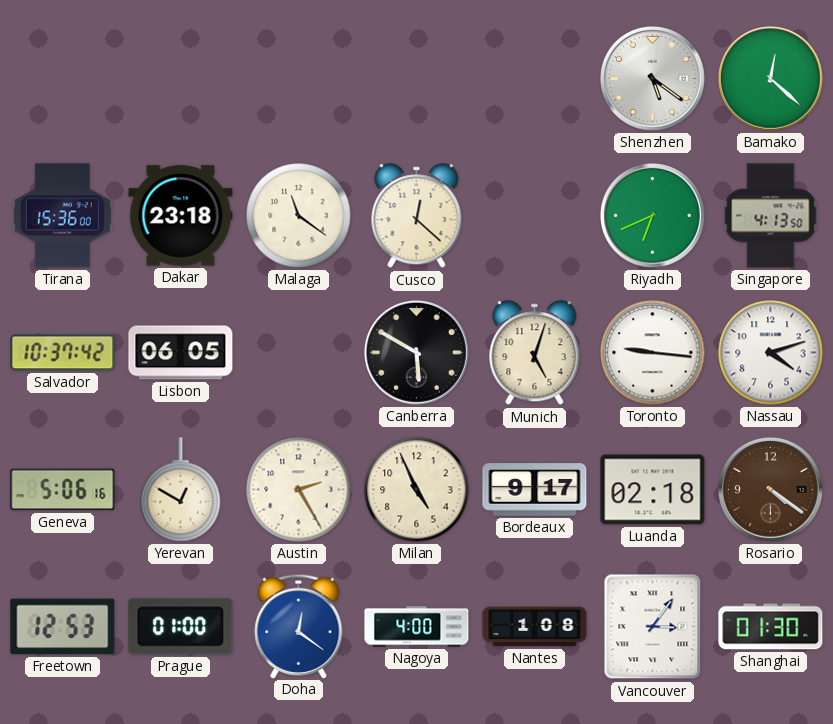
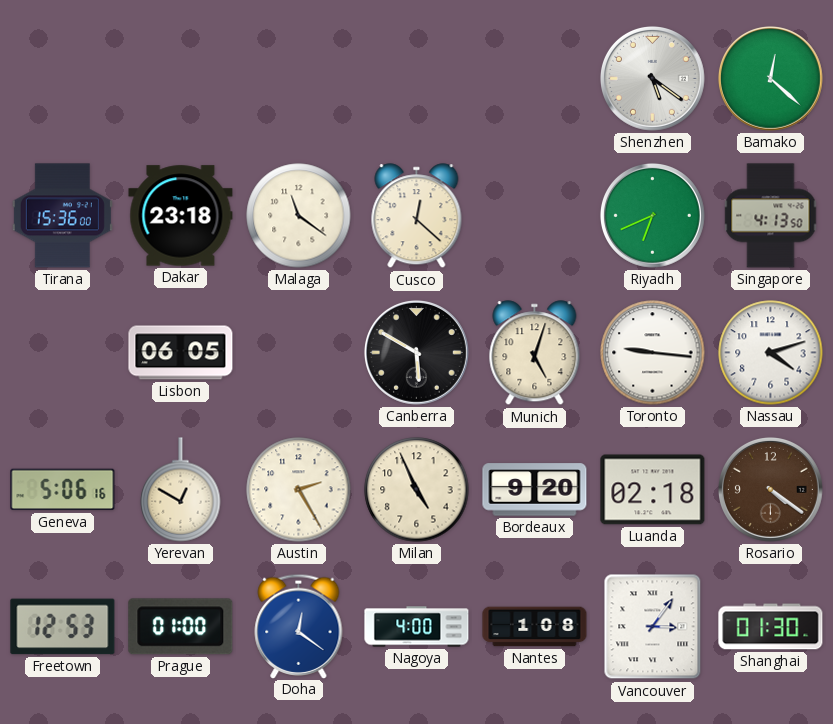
Salvador: 10:37 -> none
Bordeaux: 9:17 -> 9:20
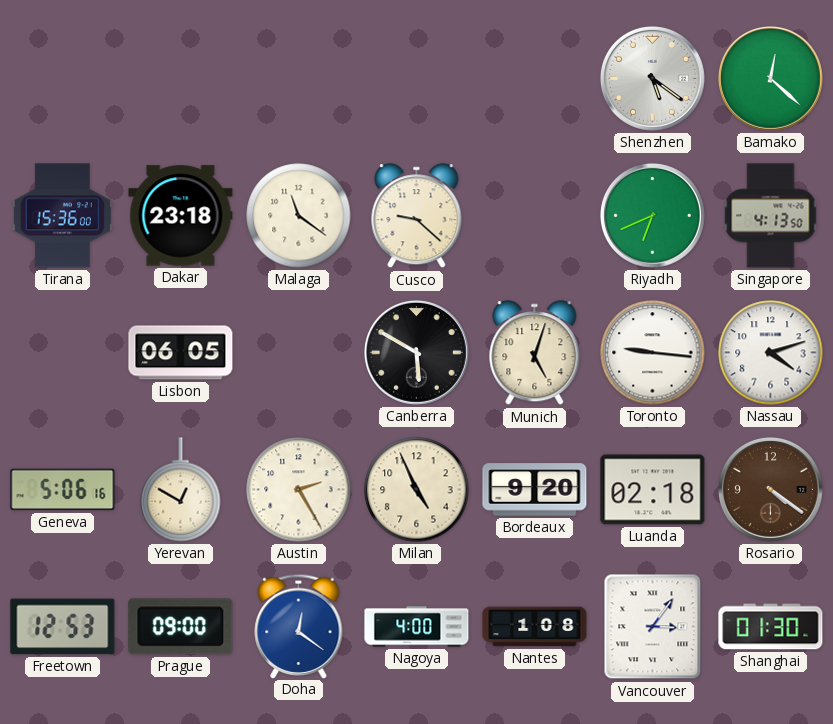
Cusco: 12:22 -> 9:22
Prague: 01:00 -> 09:00
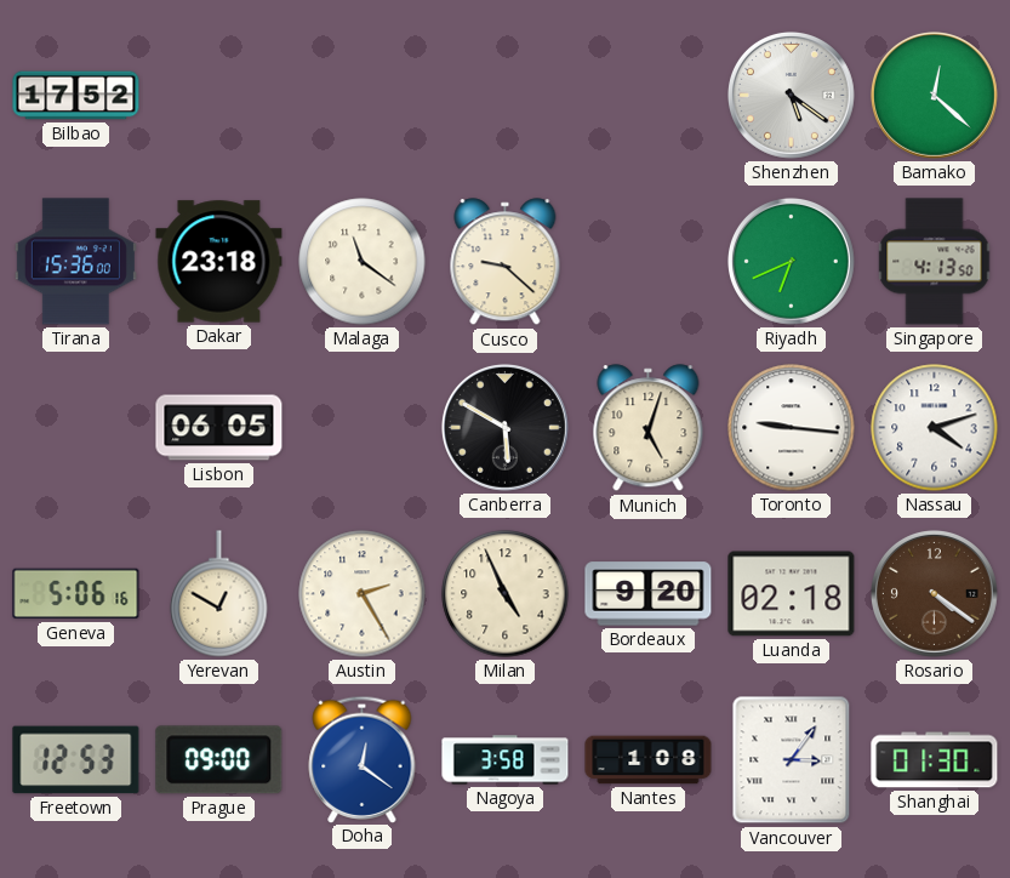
Bilbao: none -> 17:52
Nagoya: 4:00 -> 3:58
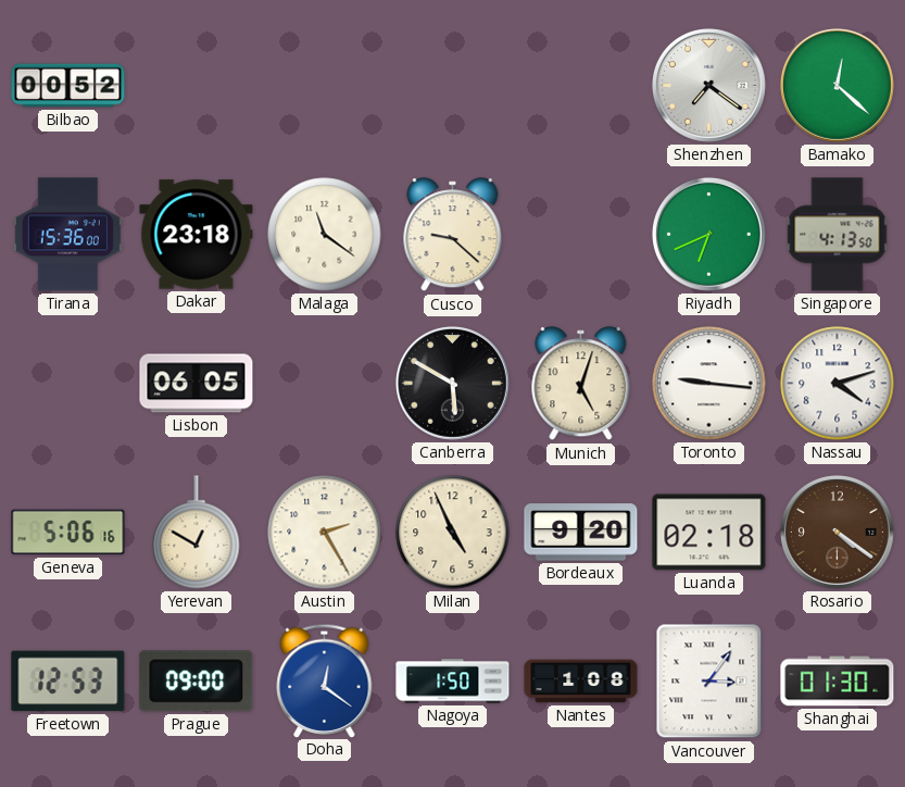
Bilbao: 17:52 -> 00:52
Shenzhen: 5:21 -> 7:21
Nagoya: 3:58 -> 1:50
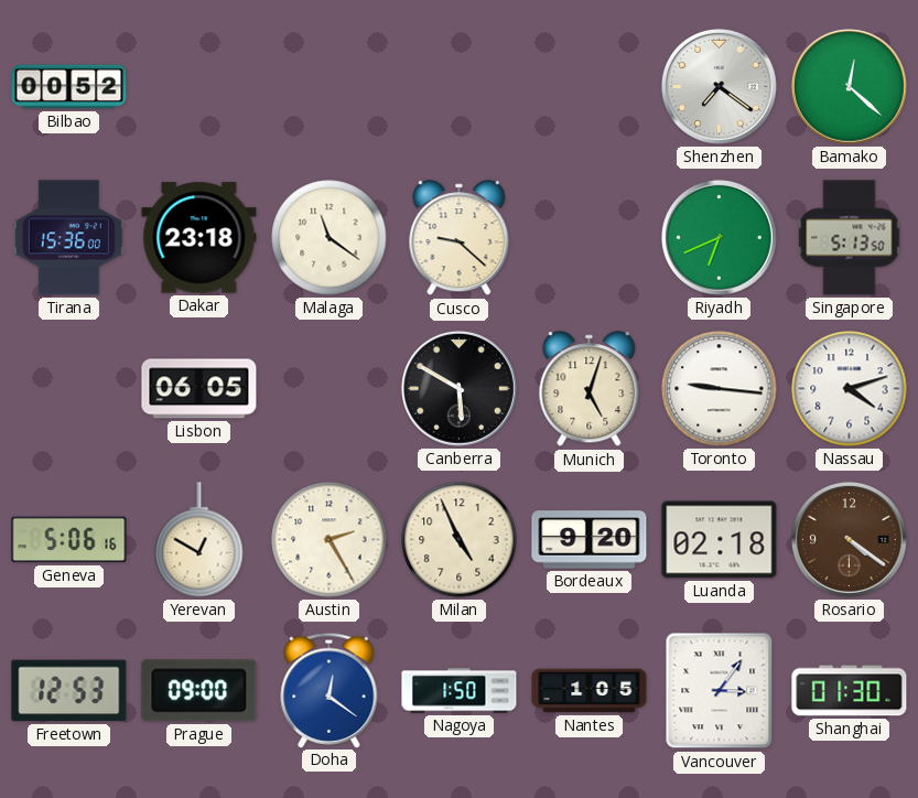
Singapore: 4:13 -> 5:13
Nantes: 1:08 -> 1:05
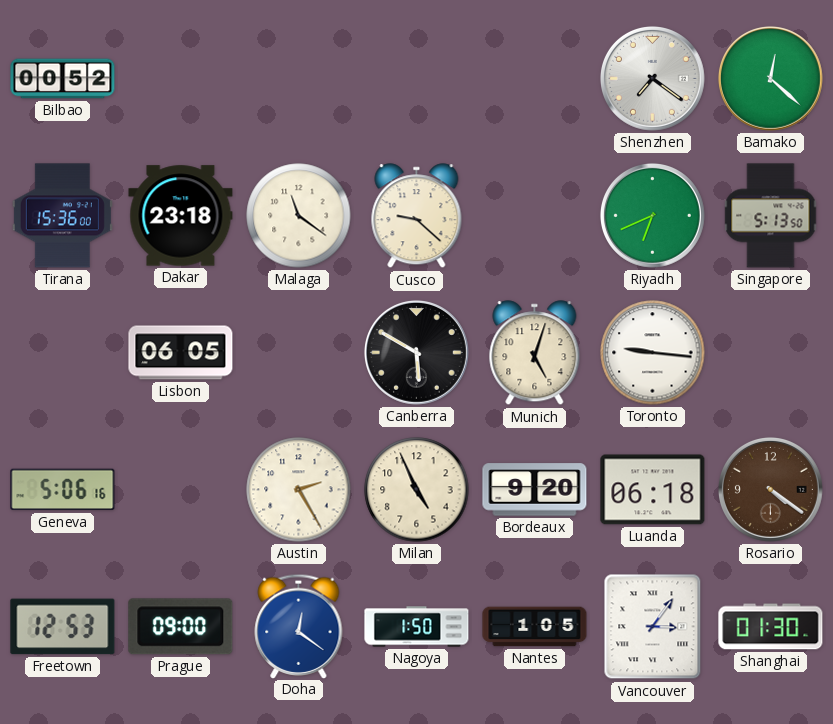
Nassau: 4:12 -> none
Yerevan: 12:50 -> none
Luanda: 02:18 -> 06:18
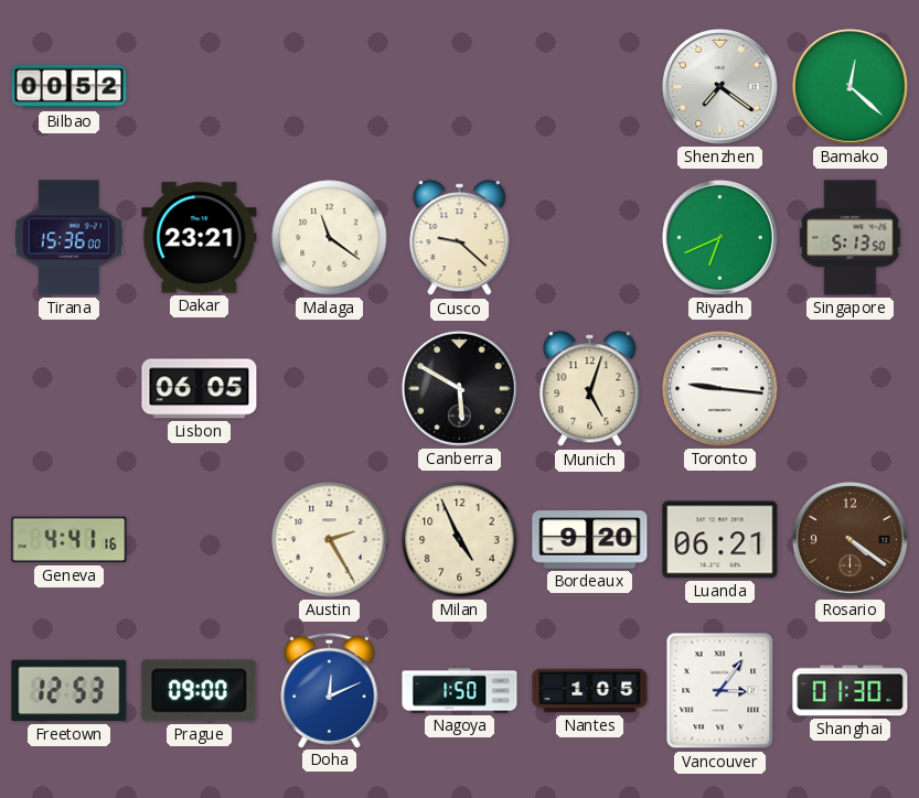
Dakar: 23:18 -> 23:21
Geneva: 5:06 -> 4:41
Luanda: 06:18 -> 06:21
Doha: 12:21 -> 12:11
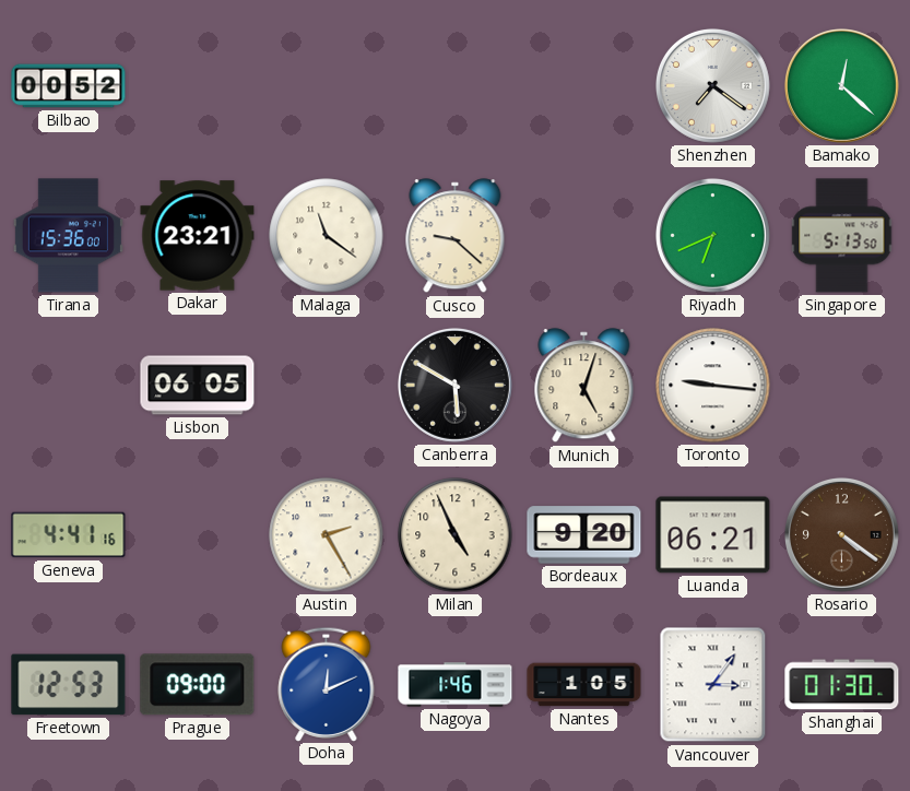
Nagoya: 1:50 -> 1:46
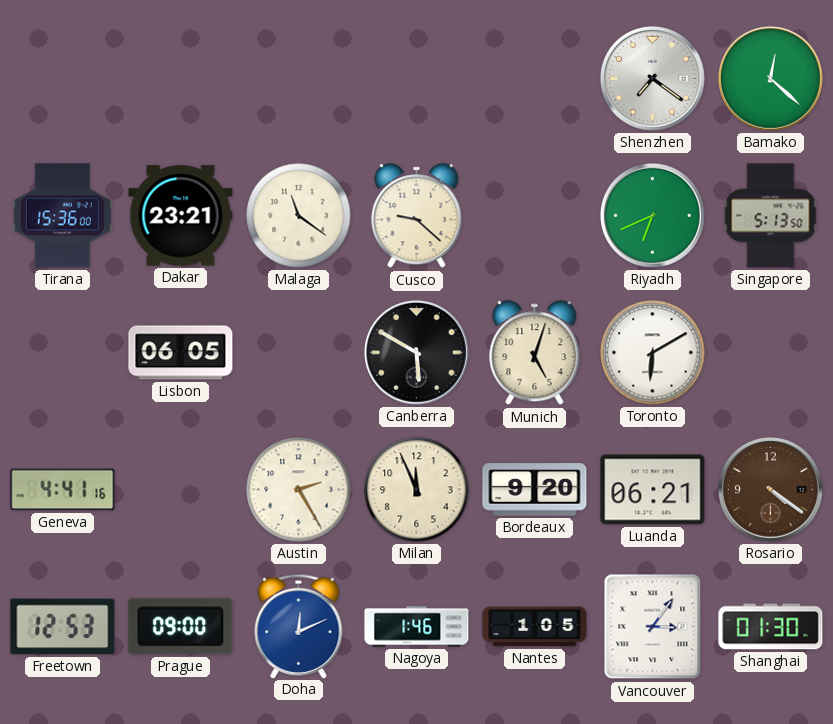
Bilbao: 00:52 -> none
Toronto: 9:16 -> 6:10
Milan: 4:56 -> 11:56
